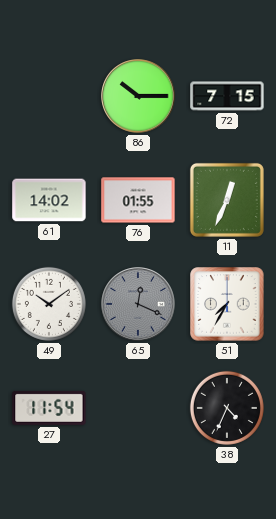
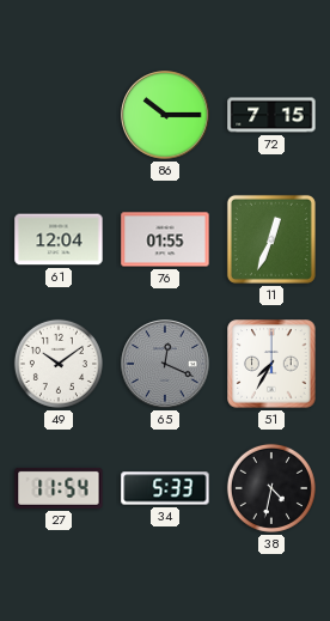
61: 14:02 -> 12:04
34: none -> 5:33
38: 4:34 -> 4:32
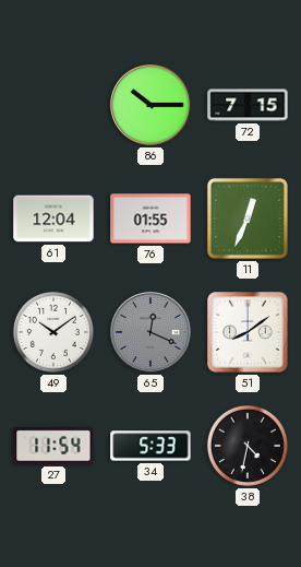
51: 7:35 -> 8:09
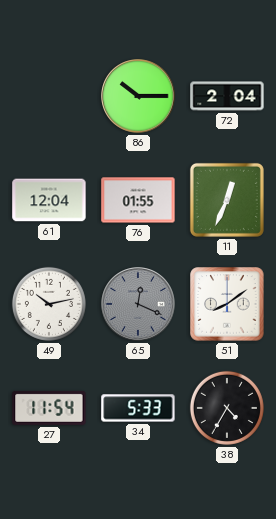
72: 7:15 -> 2:04
49: 10:09 -> 10:13
38: 4:32 -> 4:35
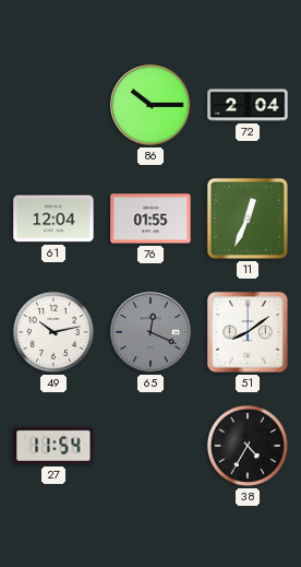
34: 5:33 -> none
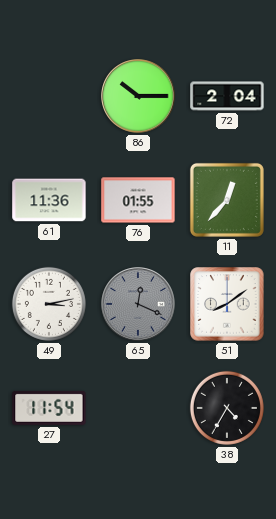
61: 12:04 -> 11:36
11: 12:34 -> 12:37
49: 10:13 -> 3:13
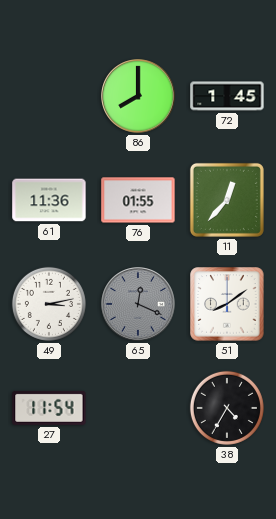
86: 10:15 -> 8:00
72: 2:04 -> 1:45
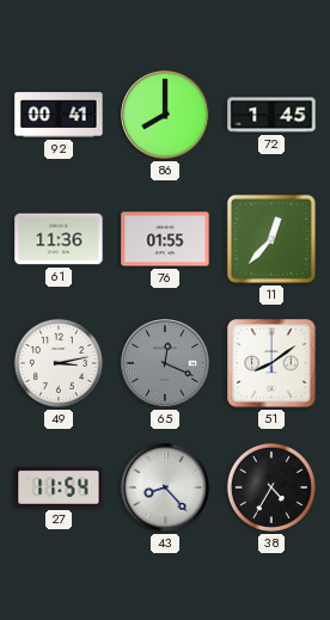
92: none -> 00:41
43: none -> 8:23
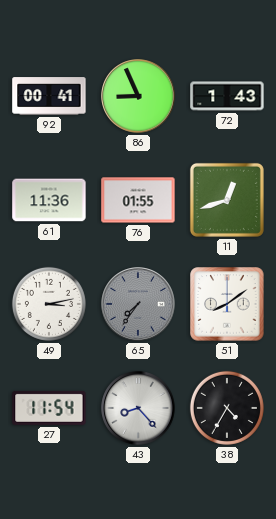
86: 8:00 -> 8:56
72: 1:45 -> 1:43
11: 12:37 -> 12:42
65: 12:19 -> 7:36
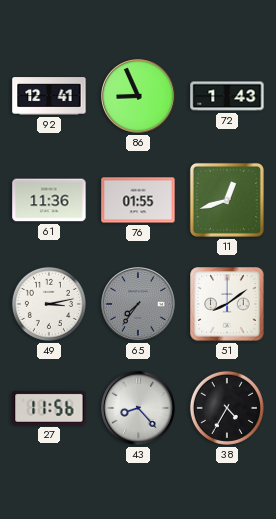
92: 00:41 -> 12:41
27: 11:54 -> 11:56
